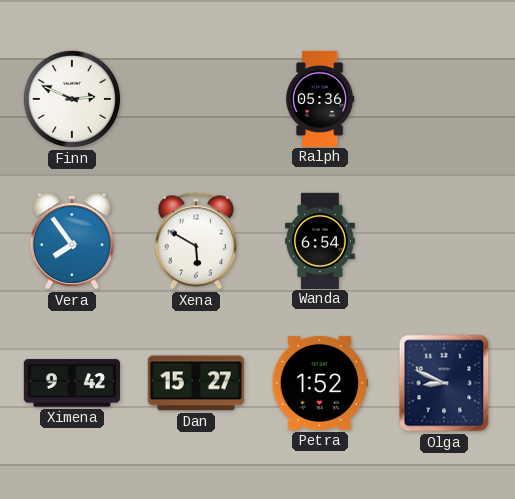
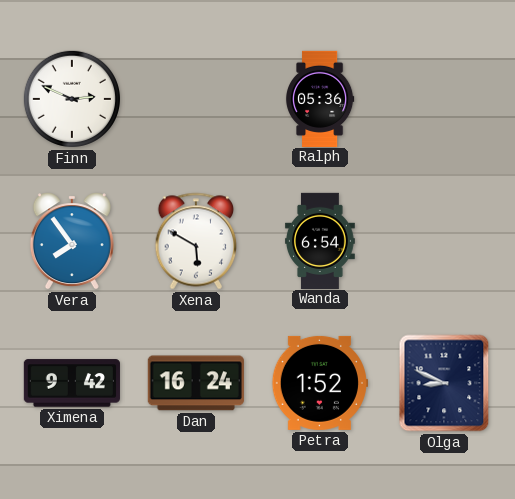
Dan: 15:27 -> 16:24
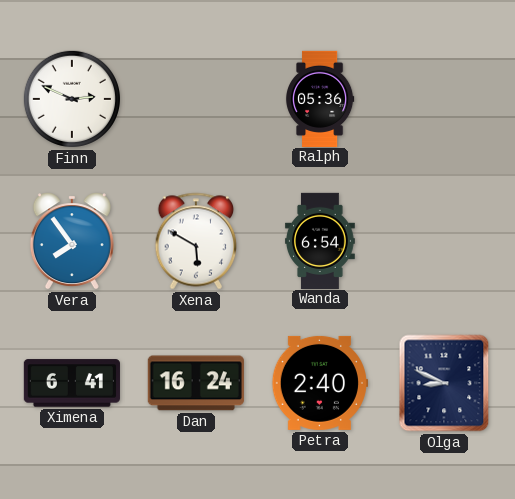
Ximena: 9:42 -> 6:41
Petra: 1:52 -> 2:40
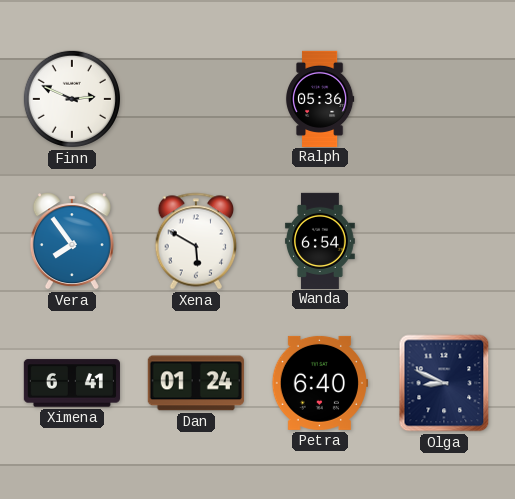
Dan: 16:24 -> 01:24
Petra: 2:40 -> 6:40
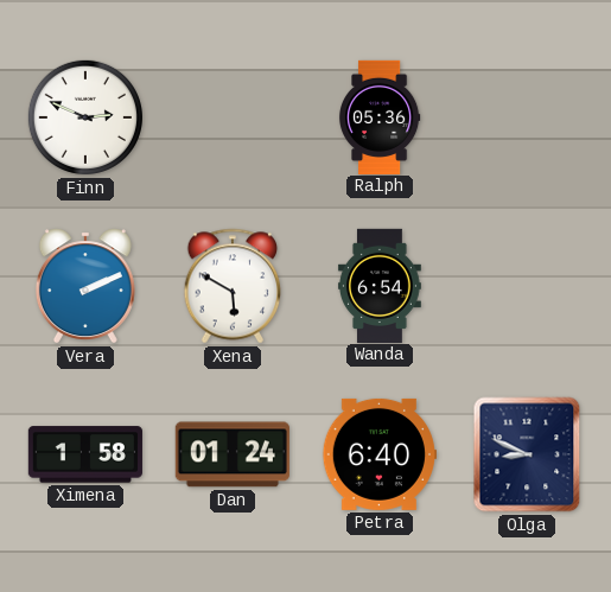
Vera: 7:54 -> 2:11
Ximena: 6:41 -> 1:58
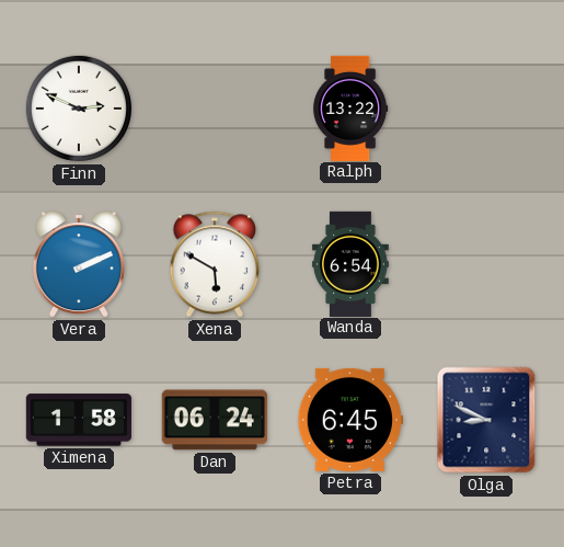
Ralph: 05:36 -> 13:22
Dan: 01:24 -> 06:24
Petra: 6:40 -> 6:45
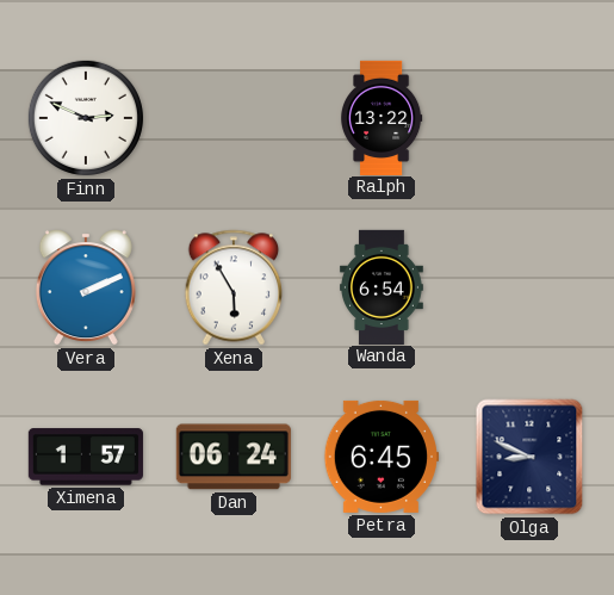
Xena: 5:50 -> 5:55
Ximena: 1:58 -> 1:57
